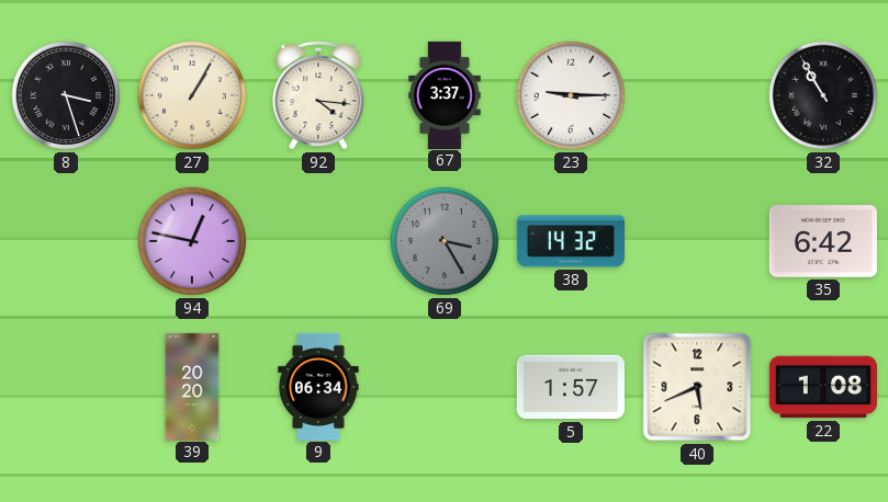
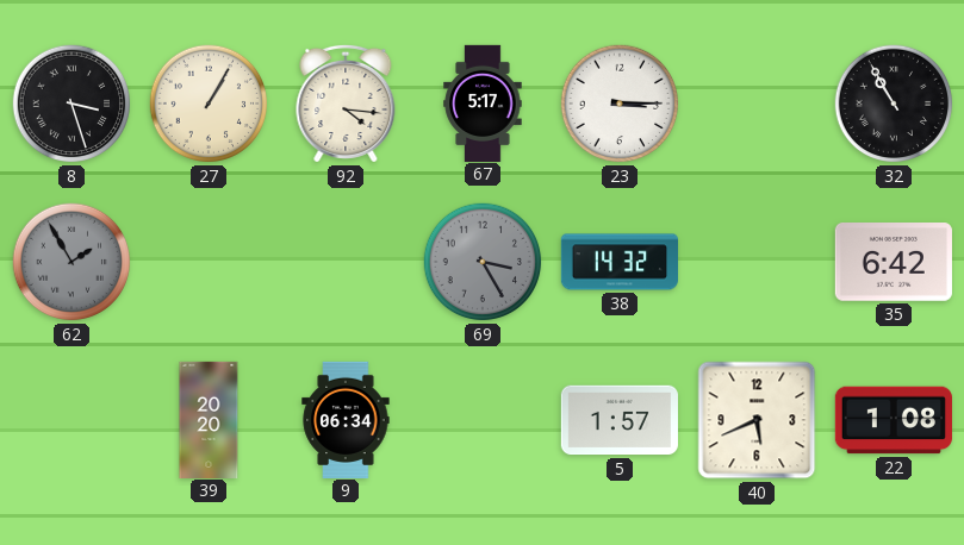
67: 3:37 -> 5:17
23: 9:15 -> 3:15
62: none -> 1:55
94: 12:47 -> none
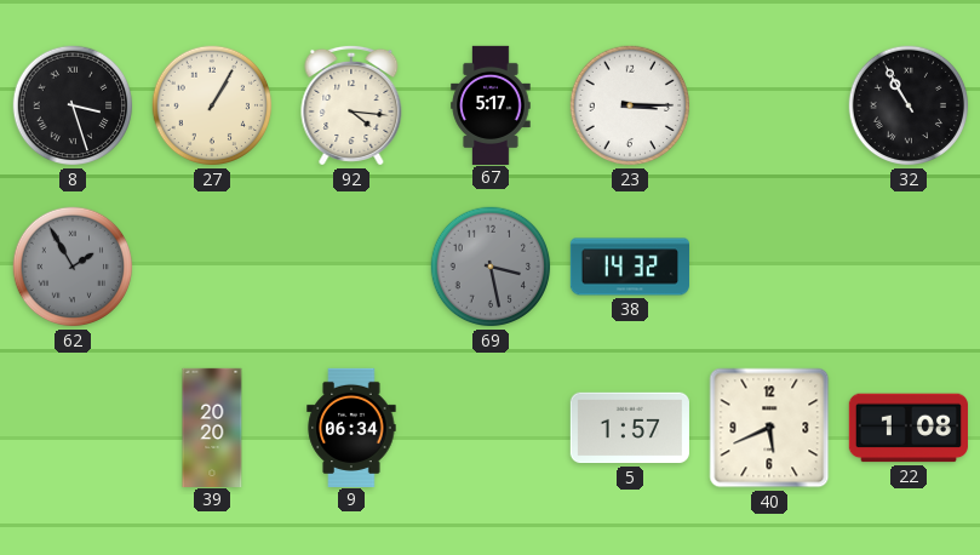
69: 3:25 -> 3:28
35: 6:42 -> none
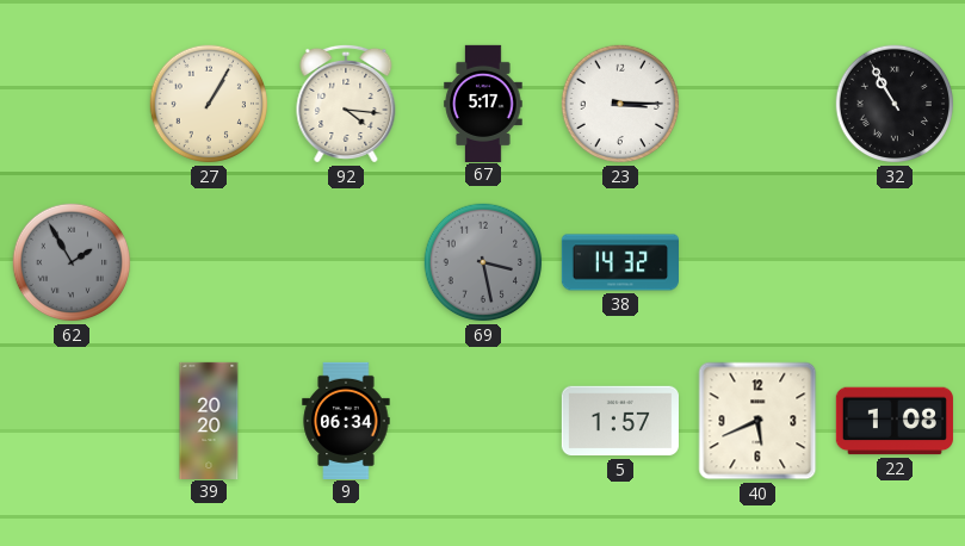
8: 3:27 -> none
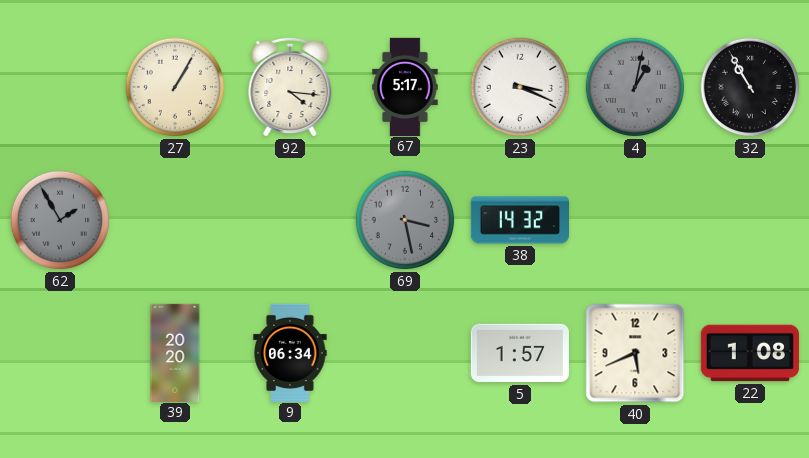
23: 3:15 -> 3:19
4: none -> 1:02
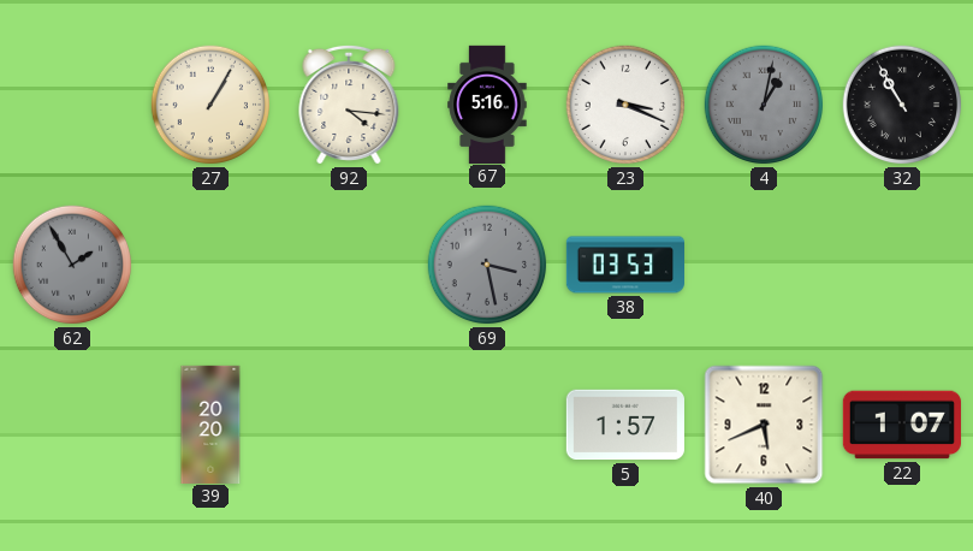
67: 5:17 -> 5:16
38: 14:32 -> 03:53
9: 06:34 -> none
22: 1:08 -> 1:07
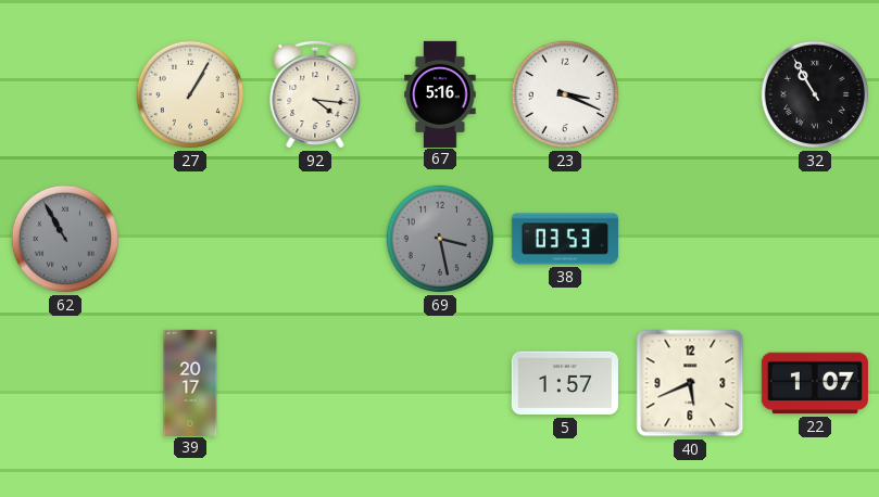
4: 1:02 -> none
62: 1:55 -> 10:55
39: 20:20 -> 20:17
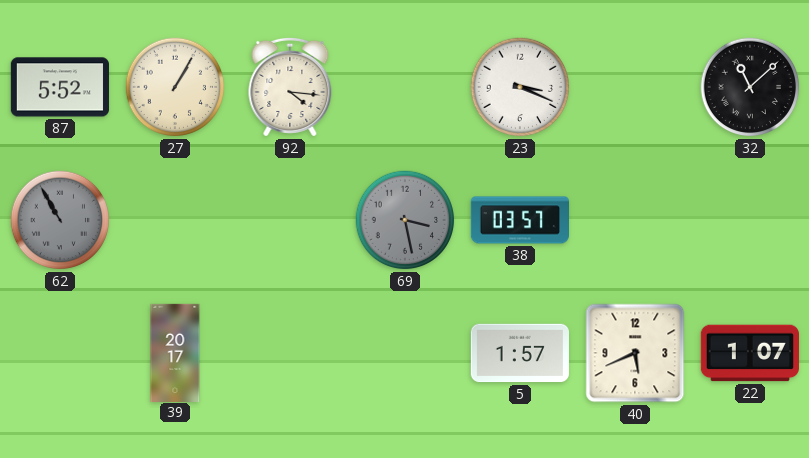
87: none -> 5:52
67: 5:16 -> none
32: 10:55 -> 11:08
38: 03:53 -> 03:57
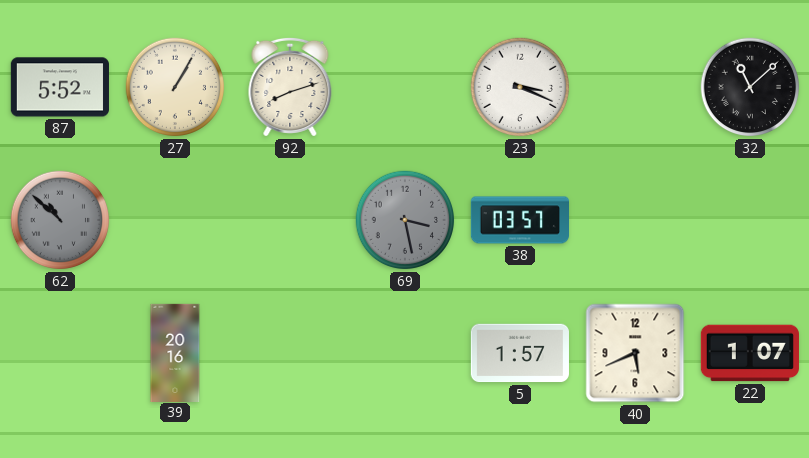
92: 4:16 -> 8:12
62: 10:55 -> 10:52
39: 20:17 -> 20:16
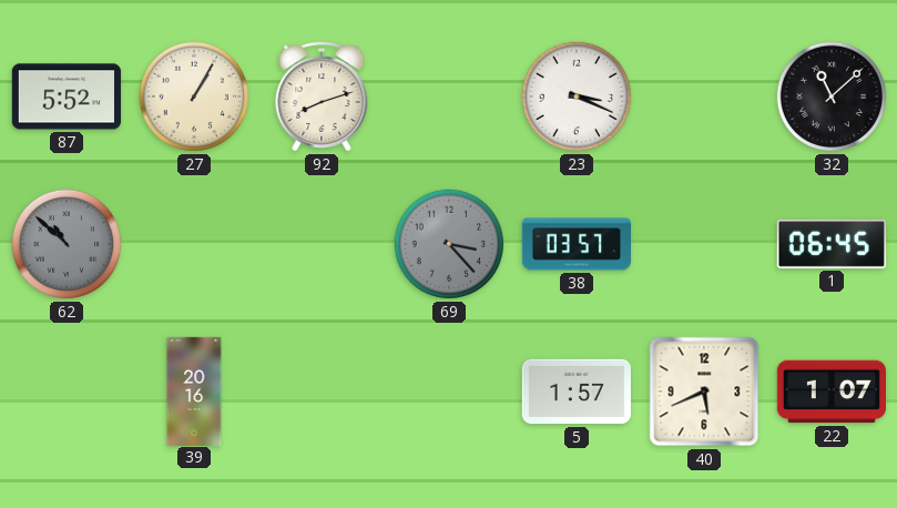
69: 3:28 -> 3:23
1: none -> 06:45
